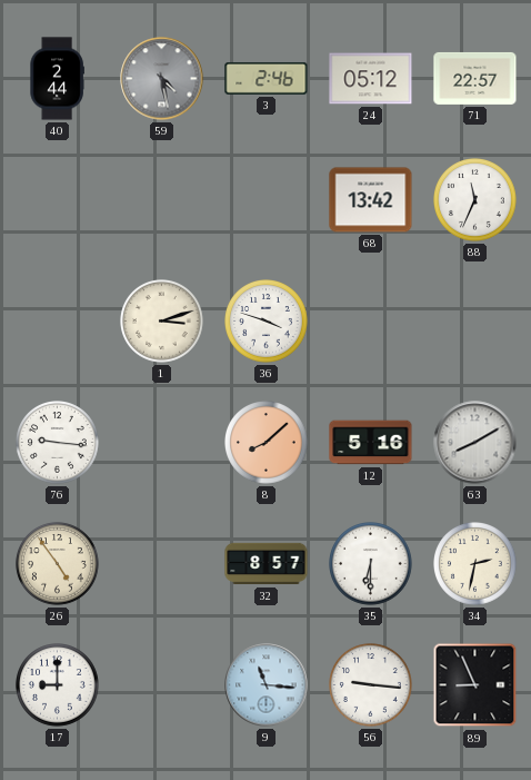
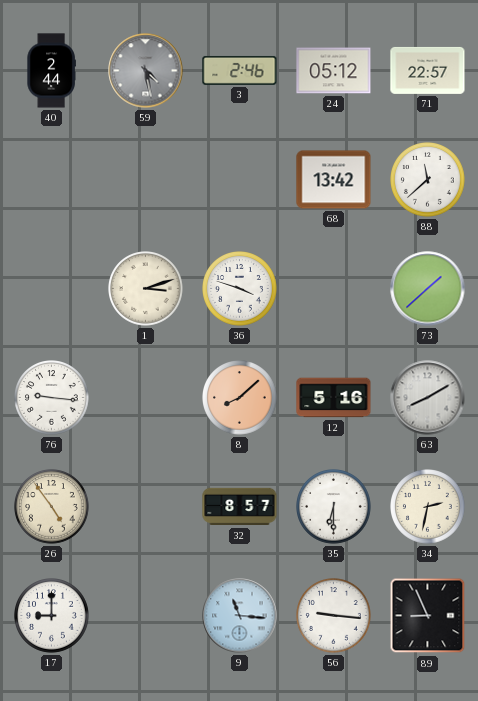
88: 11:34 -> 11:38
73: none -> 1:38
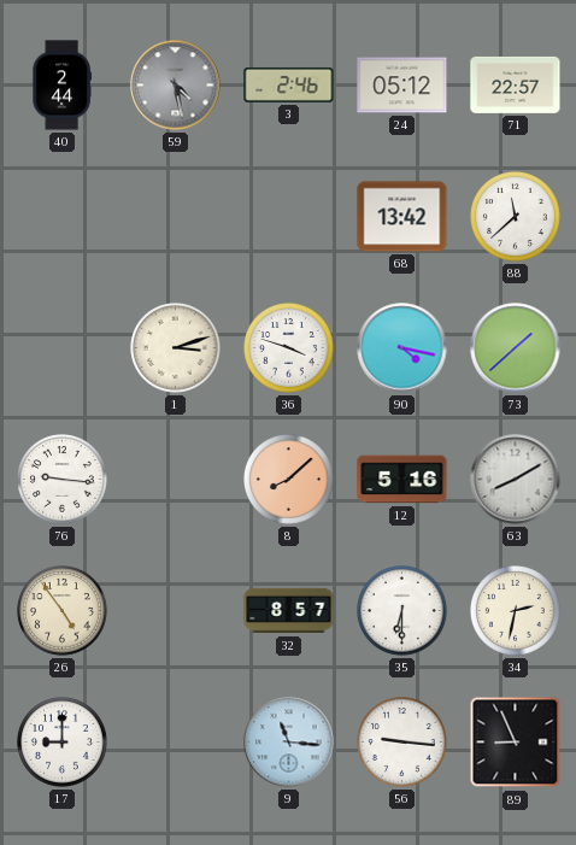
90: none -> 4:17
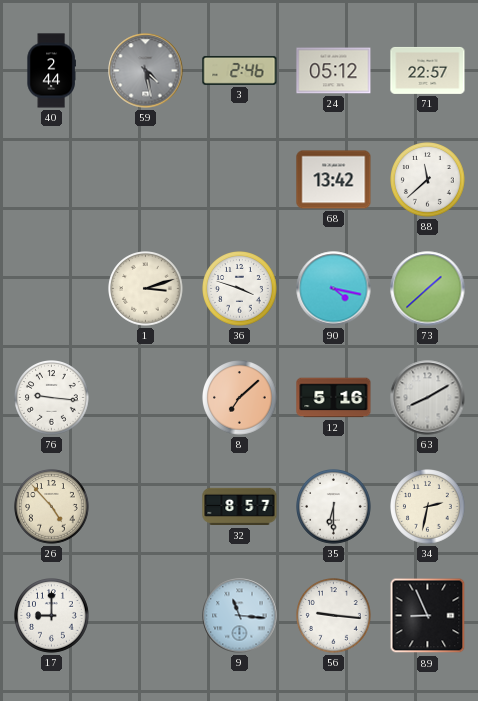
8: 8:08 -> 7:08
26: 4:54 -> 4:53
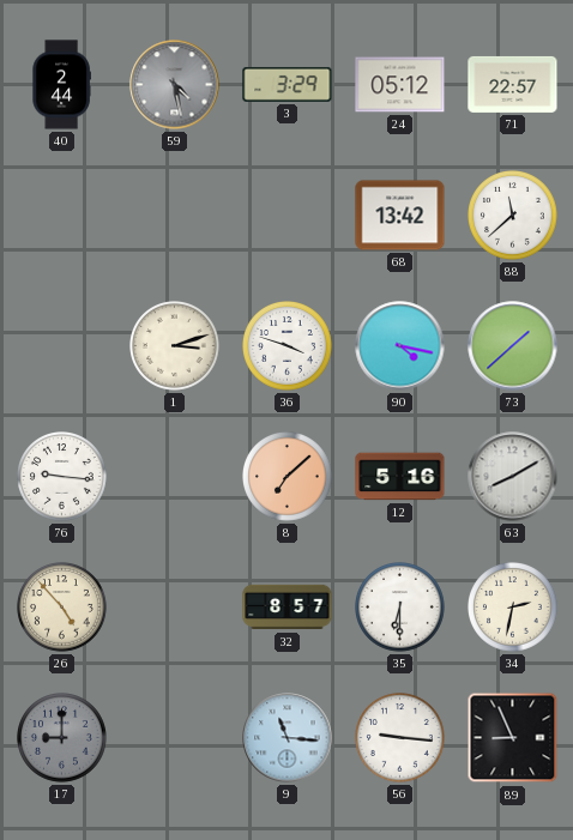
3: 2:46 -> 3:29
17 dial: white -> grey
